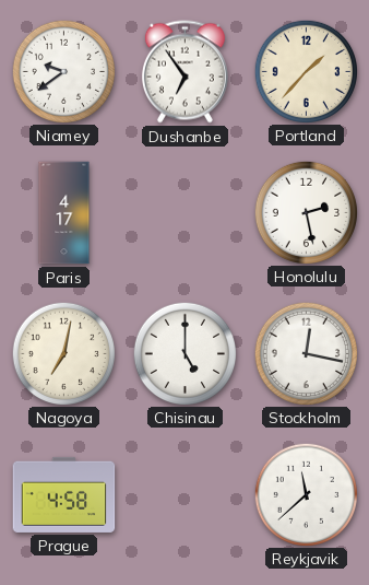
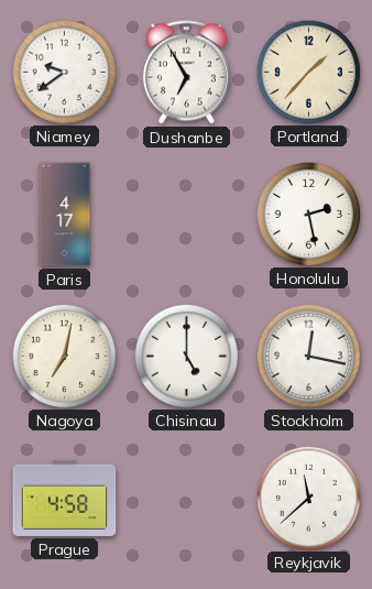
Dushanbe: 6:54 -> 6:55
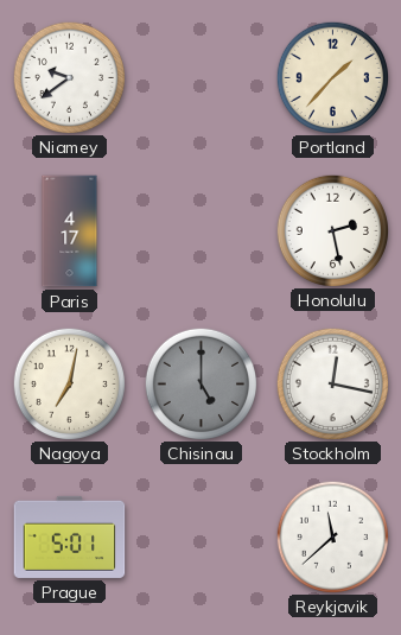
Dushanbe: 6:55 -> none
Chisinau dial: white -> grey
Prague: 4:58 -> 5:01
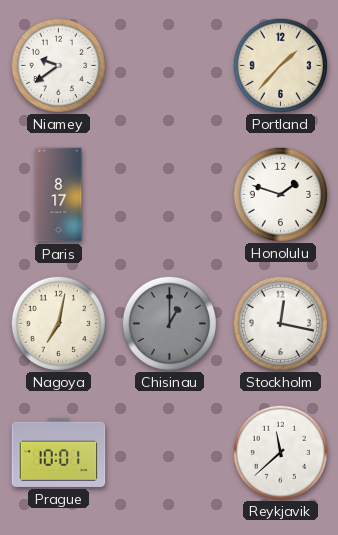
Paris: 4:17 -> 8:17
Honolulu: 2:28 -> 1:48
Chisinau: 5:00 -> 1:00
Prague: 5:01 -> 10:01
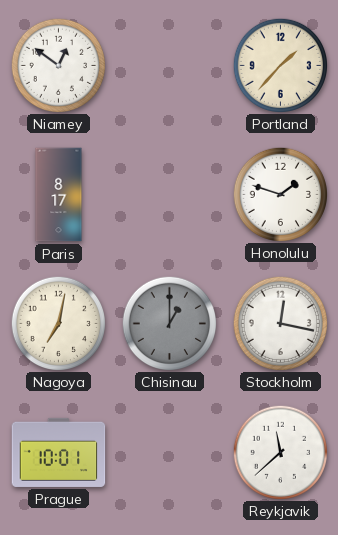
Niamey: 9:39 -> 12:51
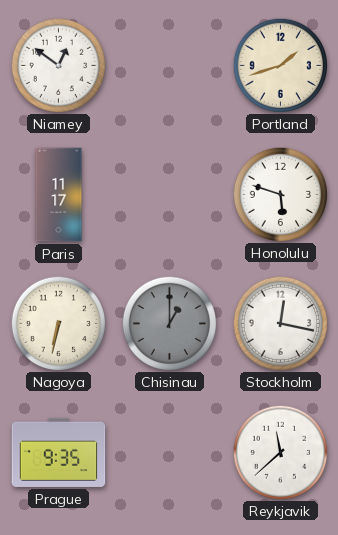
Portland: 1:37 -> 1:42
Paris: 8:17 -> 11:17
Honolulu: 1:48 -> 5:48
Nagoya: 7:02 -> 6:32
Prague: 10:01 -> 9:35
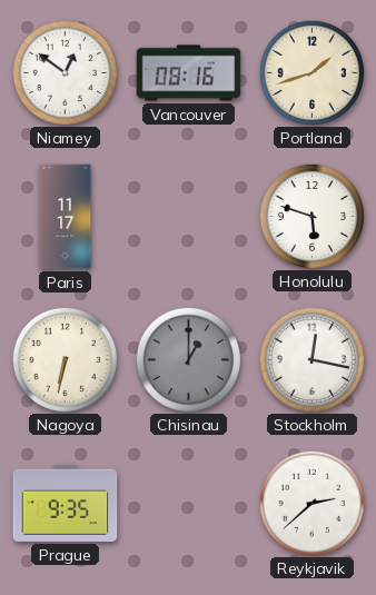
Vancouver: none -> 08:16
Reykjavik: 11:38 -> 2:38
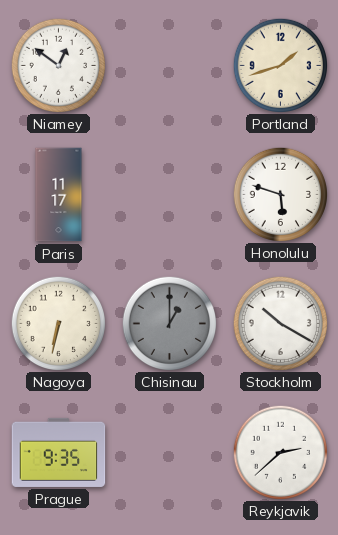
Vancouver: 08:16 -> none
Stockholm: 12:17 -> 10:20
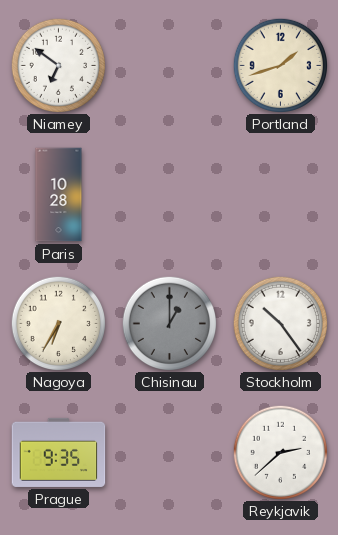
Niamey: 12:51 -> 6:51
Paris: 11:17 -> 10:28
Honolulu: 5:48 -> none
Nagoya: 6:32 -> 6:35
Stockholm: 10:20 -> 10:24
